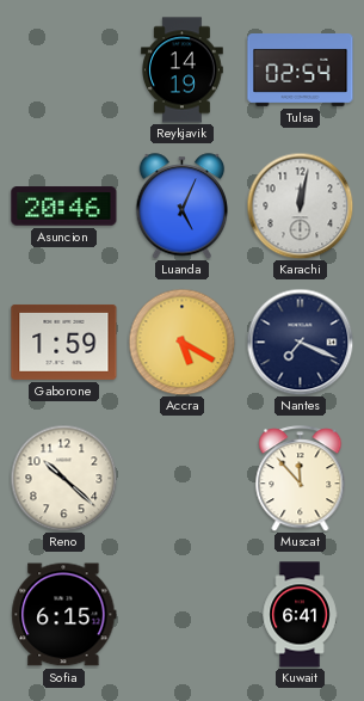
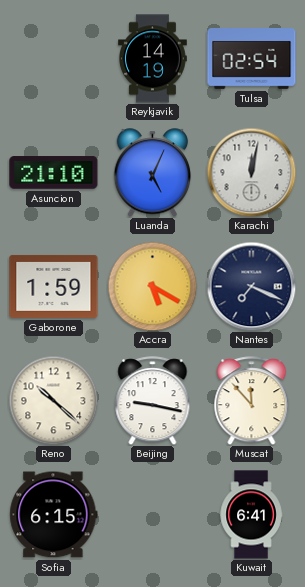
Asuncion: 20:46 -> 21:10
Beijing: none -> 9:17
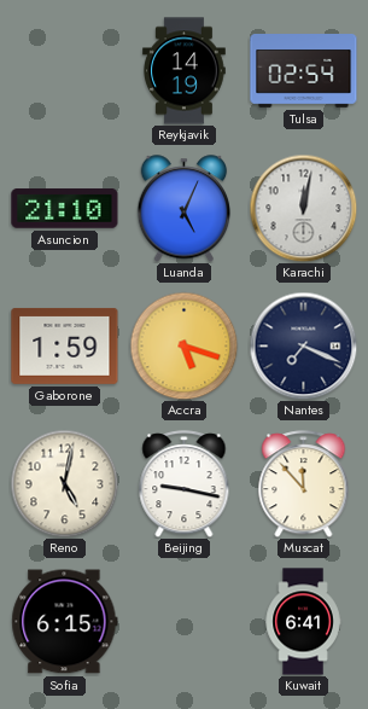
Accra: 5:20 -> 5:18
Reno: 10:22 -> 5:02
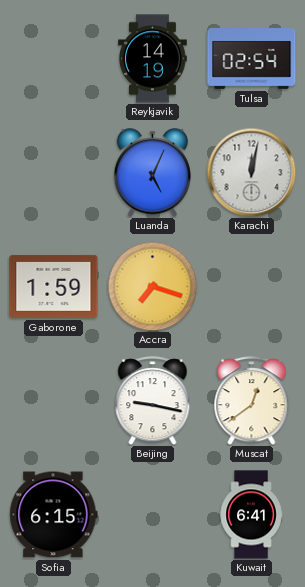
Asuncion: 21:10 -> none
Accra: 5:18 -> 7:18
Nantes: 7:19 -> none
Reno: 5:02 -> none
Muscat: 11:53 -> 12:39
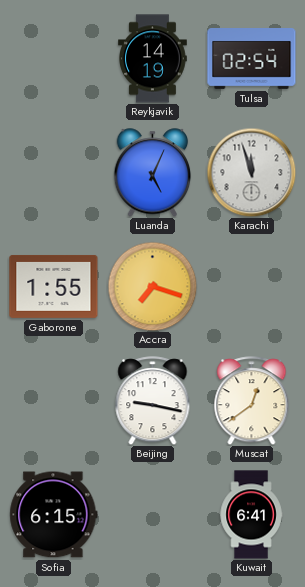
Karachi: 12:02 -> 11:57
Gaborone: 1:59 -> 1:55
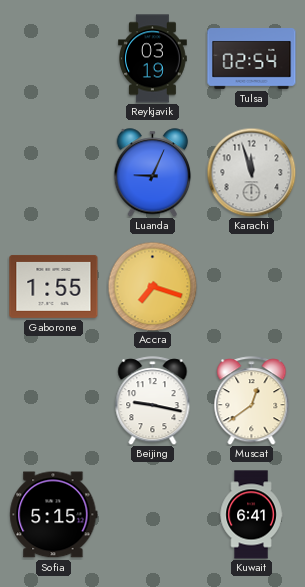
Reykjavik: 14:19 -> 03:19
Luanda: 5:04 -> 9:04
Sofia: 6:15 -> 5:15
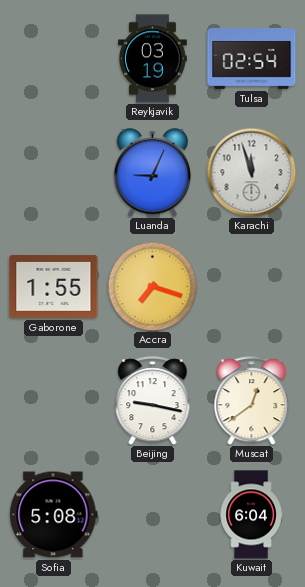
Sofia: 5:15 -> 5:08
Kuwait: 6:41 -> 6:04
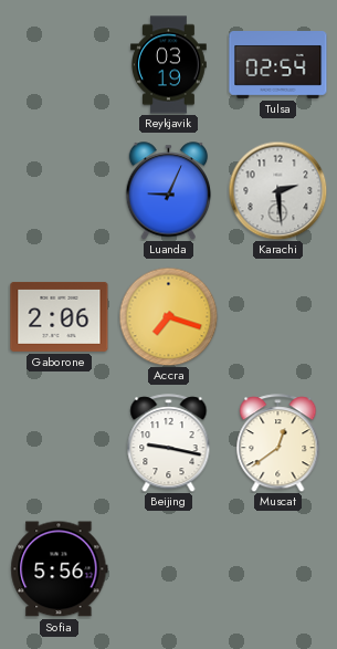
Karachi: 11:57 -> 2:29
Gaborone: 1:55 -> 2:06
Sofia: 5:08 -> 5:56
Kuwait: 6:04 -> none
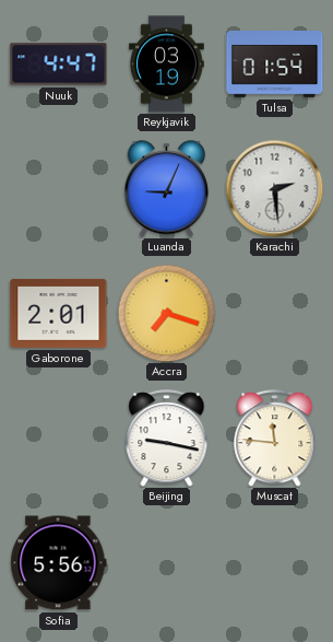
Nuuk: none -> 4:47
Tulsa: 02:54 -> 01:54
Gaborone: 2:06 -> 2:01
Muscat: 12:39 -> 11:46
